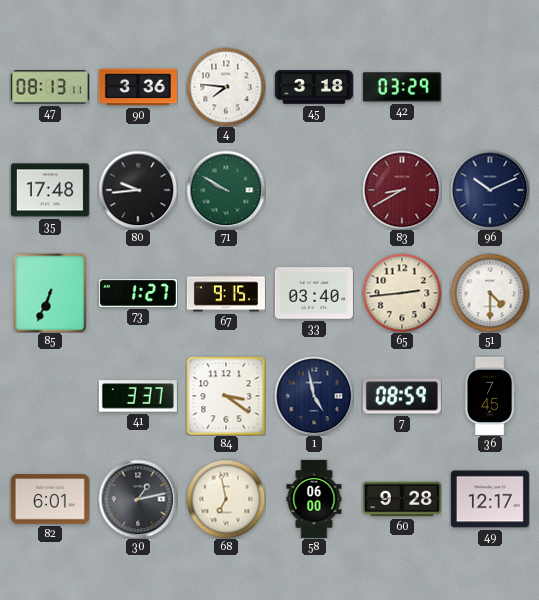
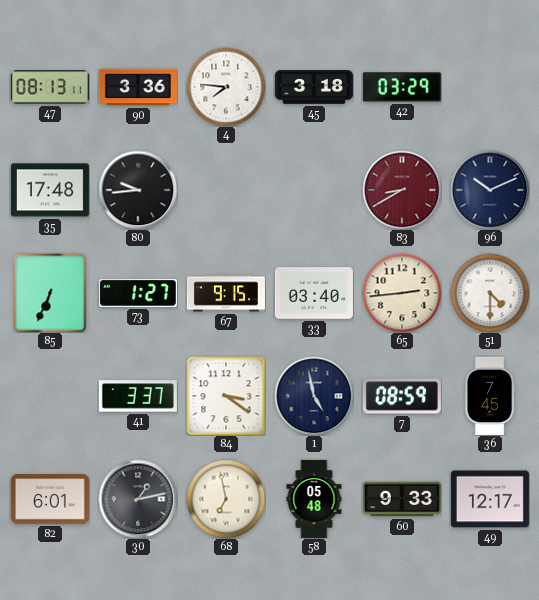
71: 9:50 -> none
58: 06:00 -> 05:48
60: 9:28 -> 9:33
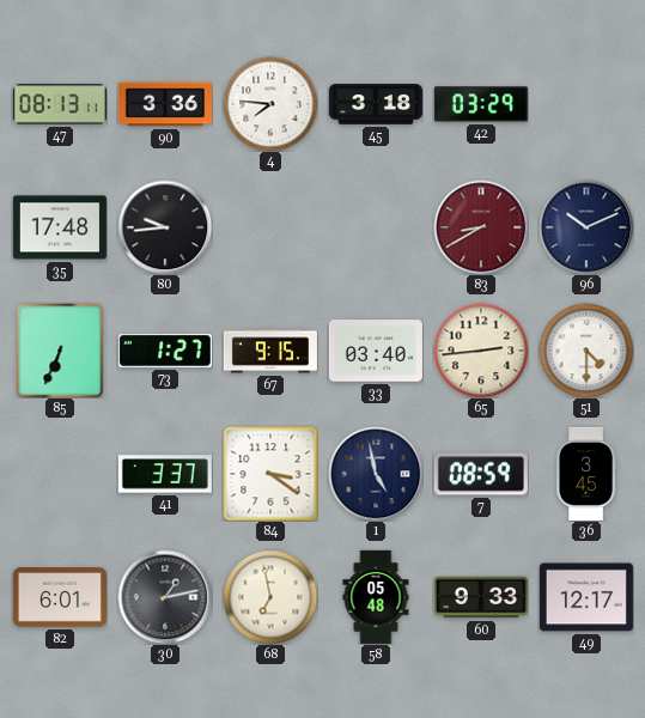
36: 7:45 -> 3:45
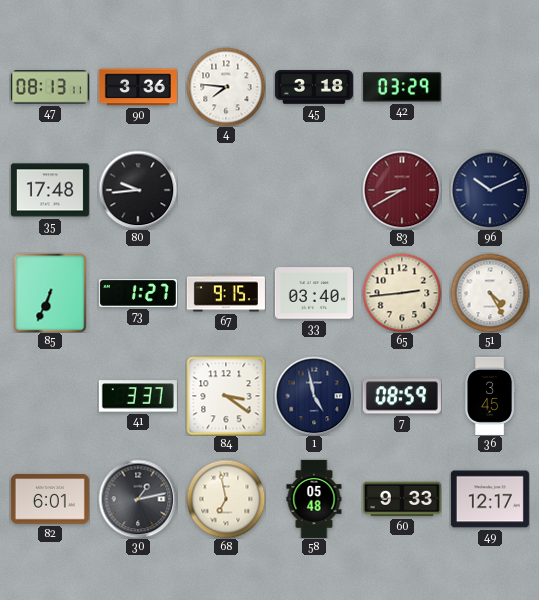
51: 4:30 -> 4:25
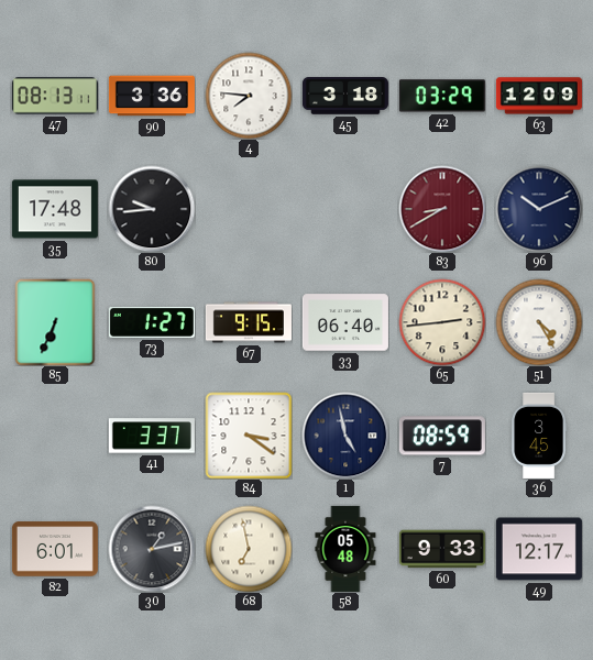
63: none -> 12:09
33: 03:40 -> 06:40
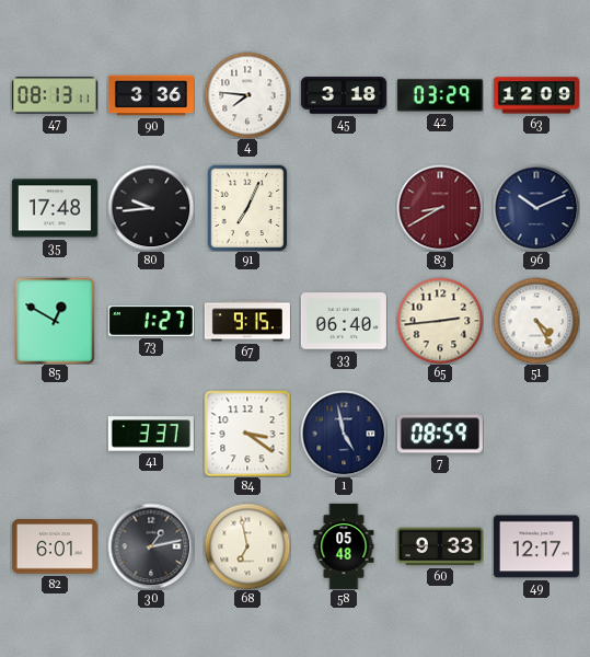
91: none -> 7:04
85: 6:34 -> 12:50
36: 3:45 -> none
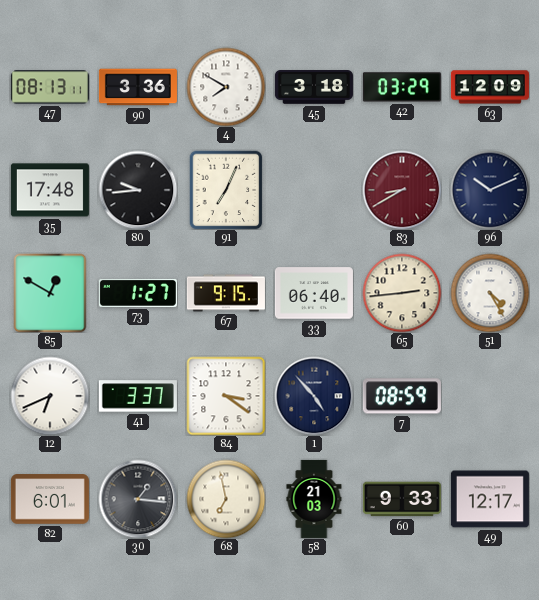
4: 7:46 -> 7:50
12: none -> 6:41
1: 4:58 -> 4:53
30: 1:13 -> 1:16
58: 05:48 -> 21:03
